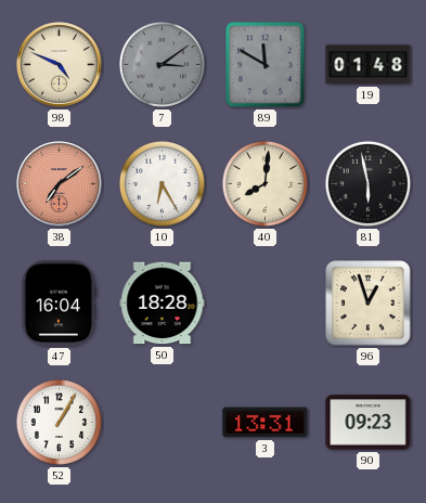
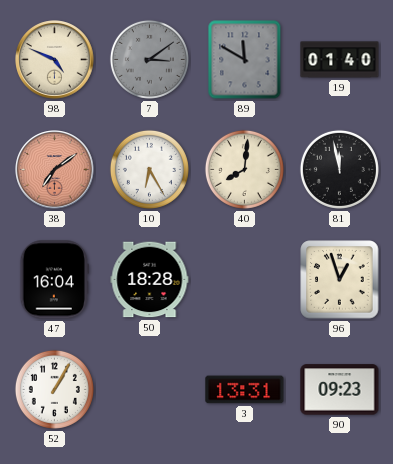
19: 01:48 -> 01:40
81: 5:58 -> 11:58
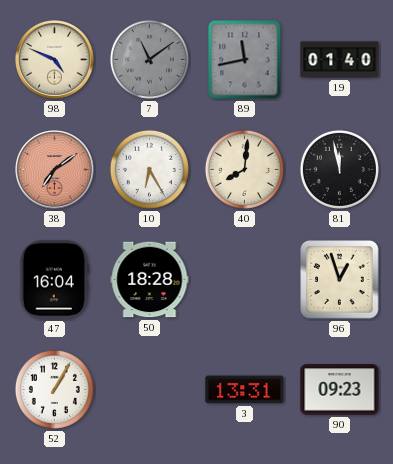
7: 3:09 -> 11:09
89: 11:50 -> 11:43
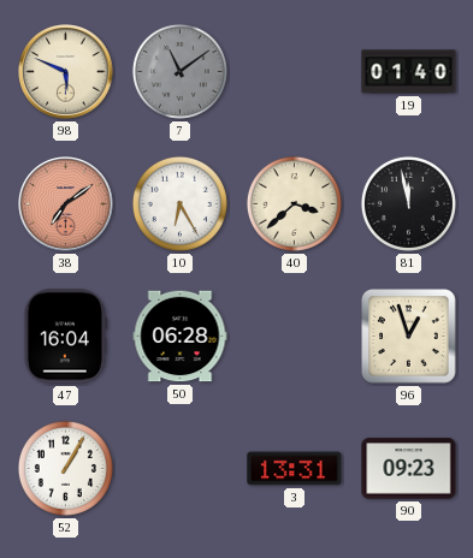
98: 4:49 -> 5:49
89: 11:43 -> none
40: 8:01 -> 3:38
50: 18:28 -> 06:28
